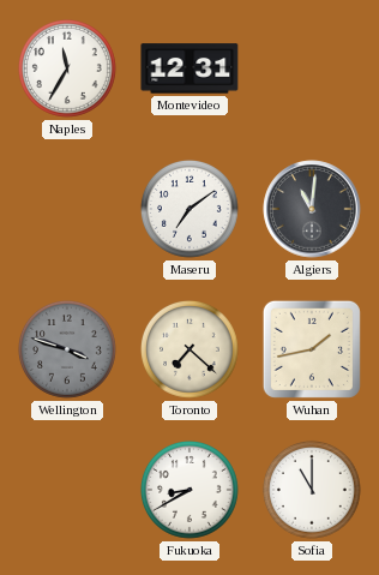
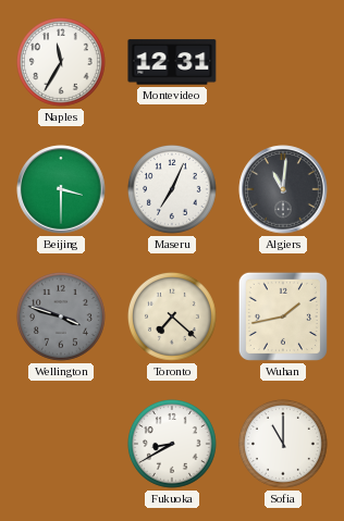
Beijing: none -> 3:30
Maseru: 7:09 -> 7:04
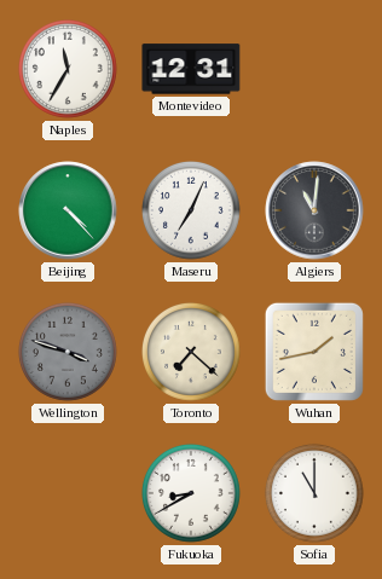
Beijing: 3:30 -> 4:23
